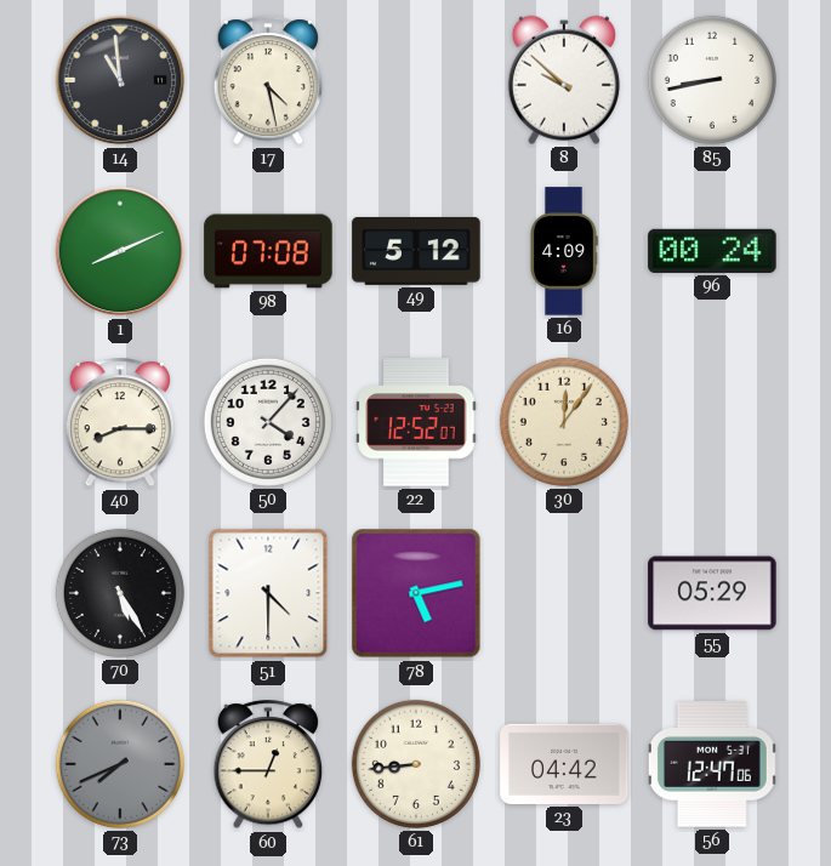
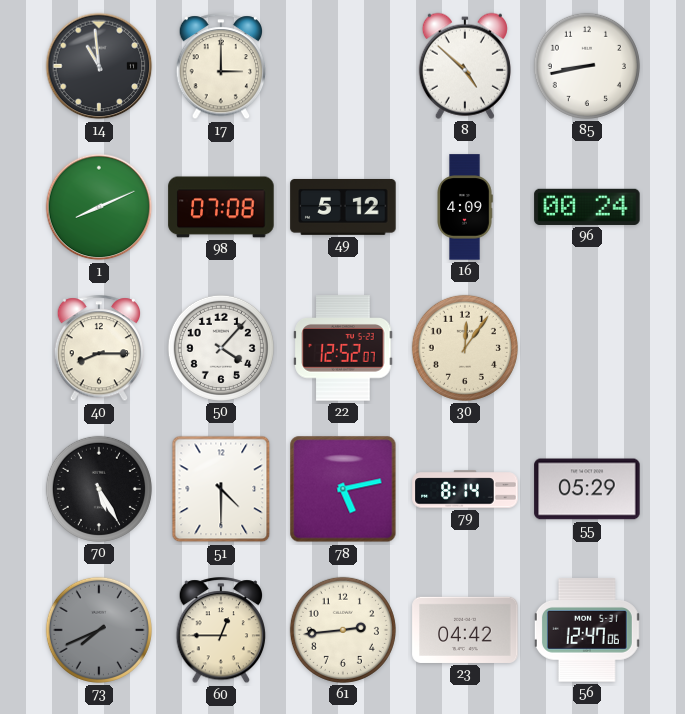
17: 4:28 -> 3:00
8: 9:52 -> 4:52
79: none -> 8:14
61: 8:44 -> 2:44
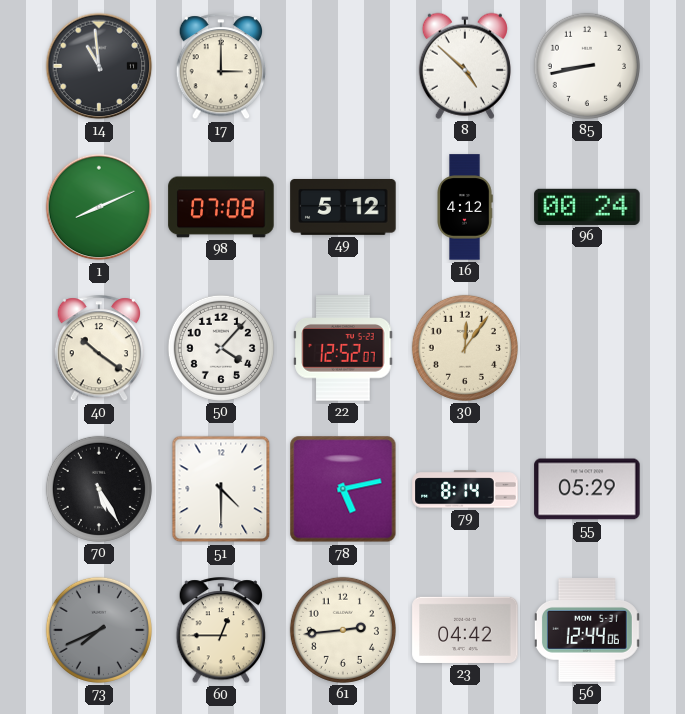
16: 4:09 -> 4:12
40: 8:15 -> 10:21
56: 12:47 -> 12:44
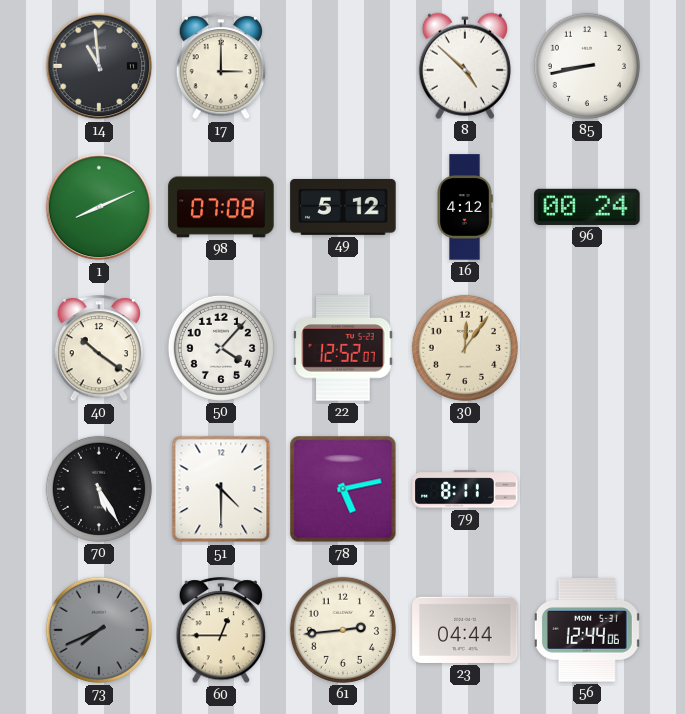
79: 8:14 -> 8:11
55: 05:29 -> none
23: 04:42 -> 04:44
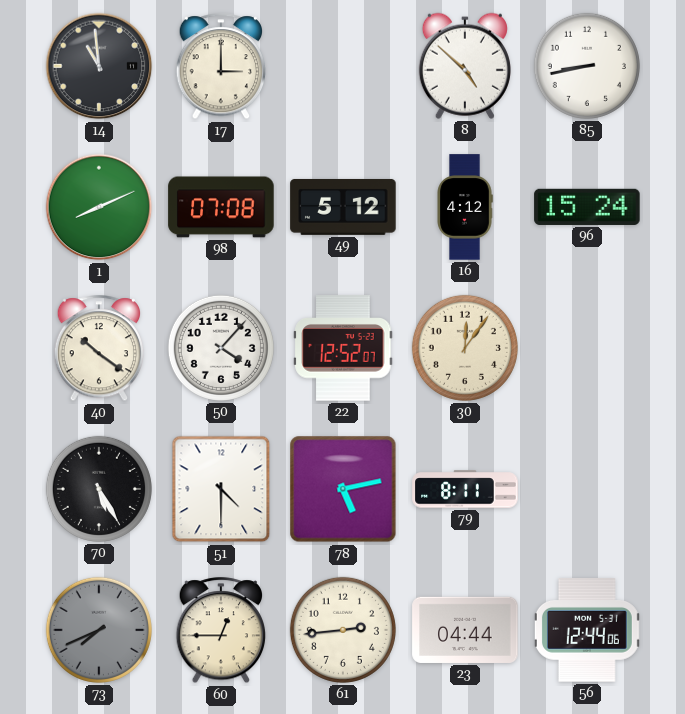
96: 00:24 -> 15:24
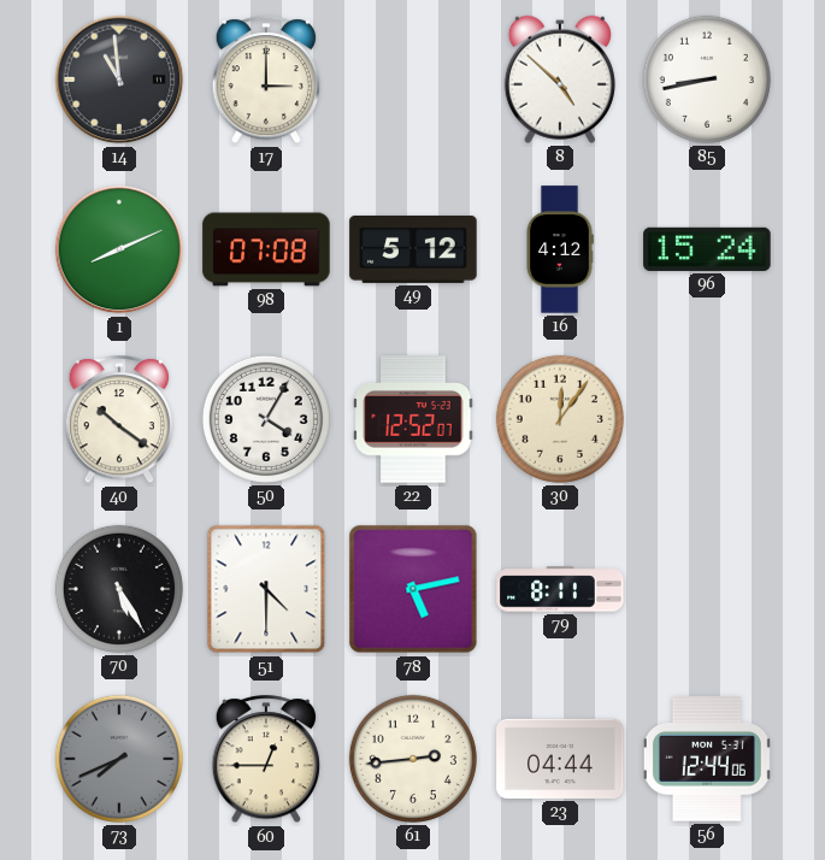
50: 4:07 -> 4:05
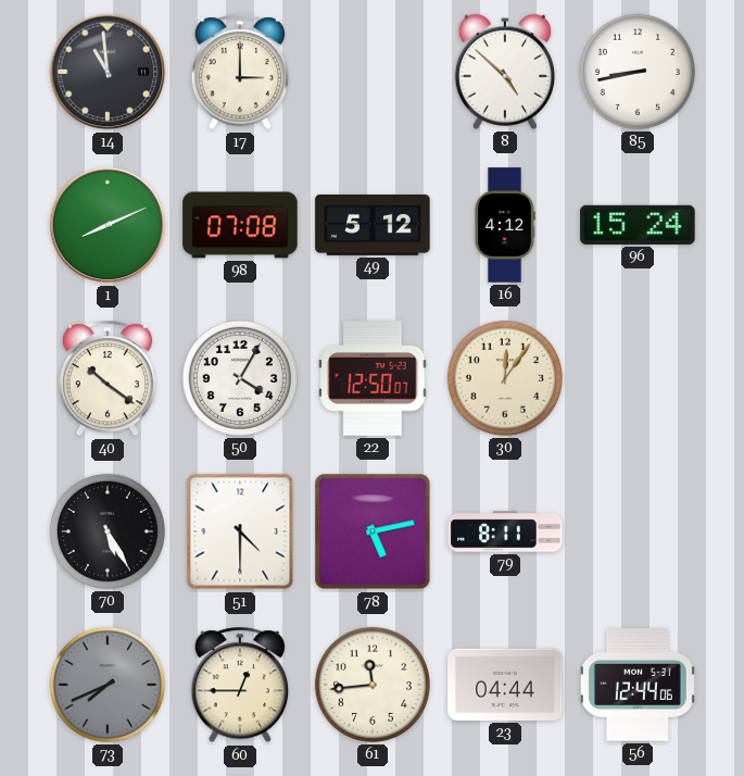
22: 12:52 -> 12:50
61: 2:44 -> 11:44
